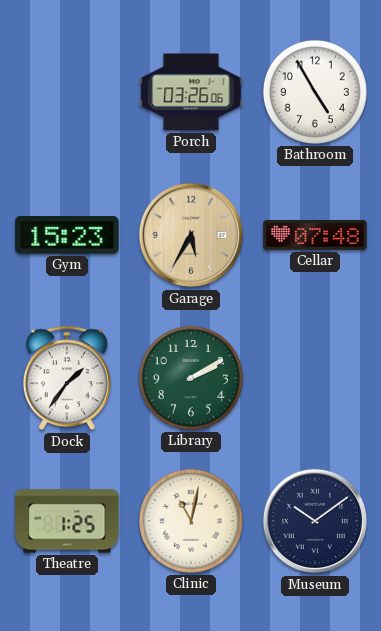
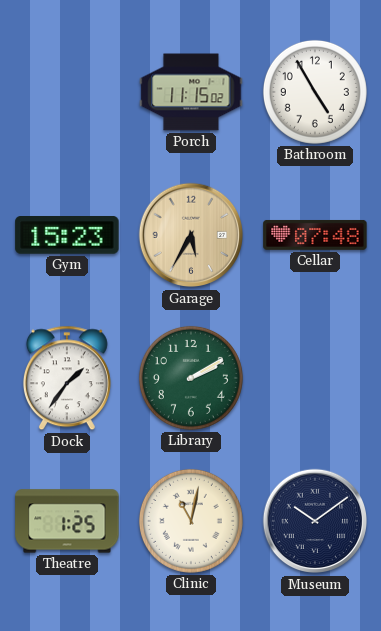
Porch: 03:26 -> 11:15
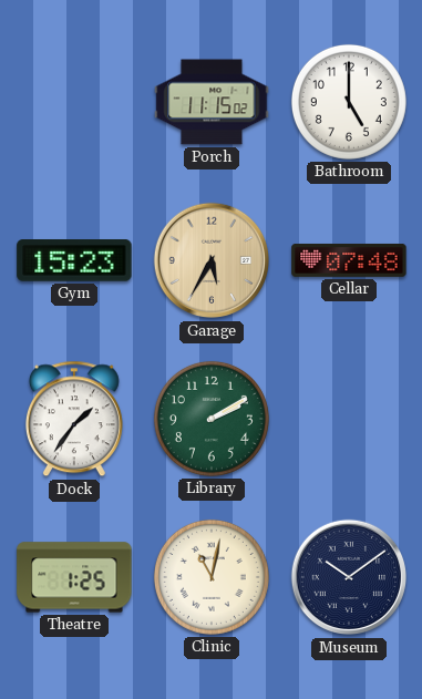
Bathroom: 4:55 -> 5:00
